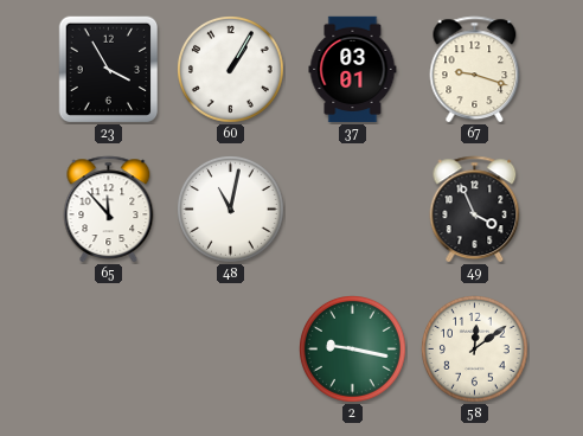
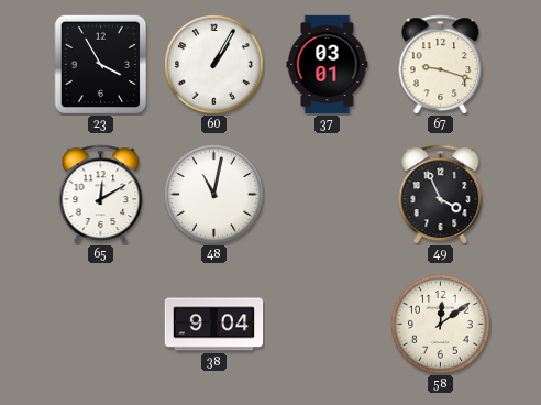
65: 11:53 -> 12:10
38: none -> 9:04
2: 9:17 -> none
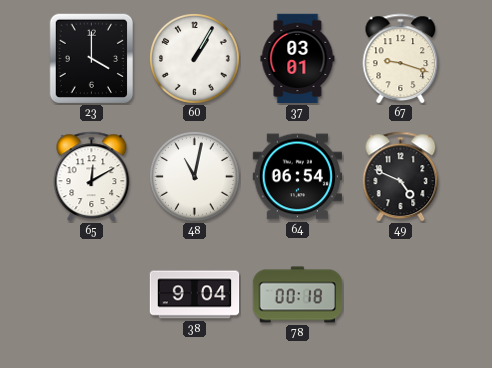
23: 3:55 -> 4:00
64: none -> 06:54
49: 3:56 -> 4:49
78: none -> 00:18
58: 12:09 -> none
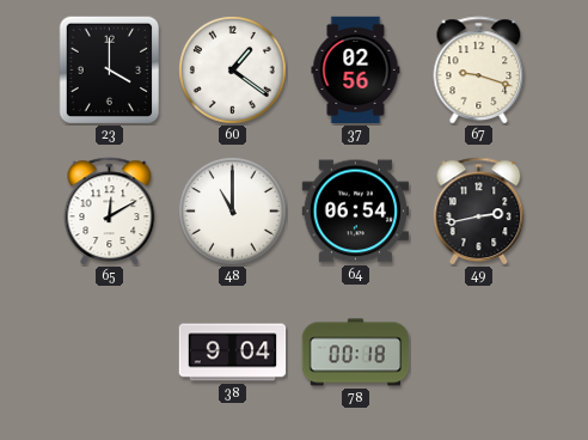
60: 1:05 -> 1:21
37: 03:01 -> 02:56
48: 11:02 -> 11:00
49: 4:49 -> 2:43
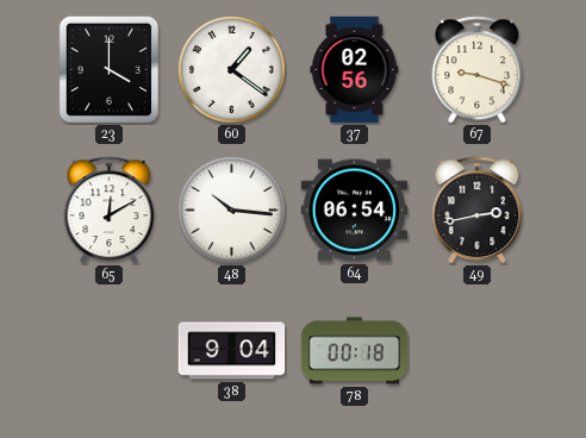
48: 11:00 -> 10:16
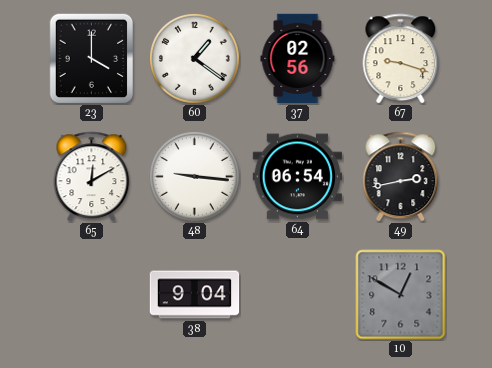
48: 10:16 -> 9:16
78: 00:18 -> none
10: none -> 12:50
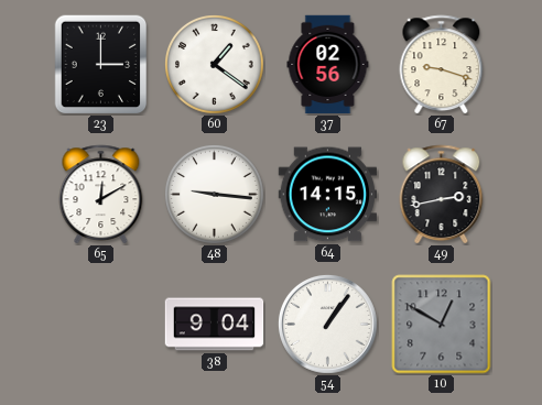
23: 4:00 -> 3:00
64: 06:54 -> 14:15
54: none -> 1:06
